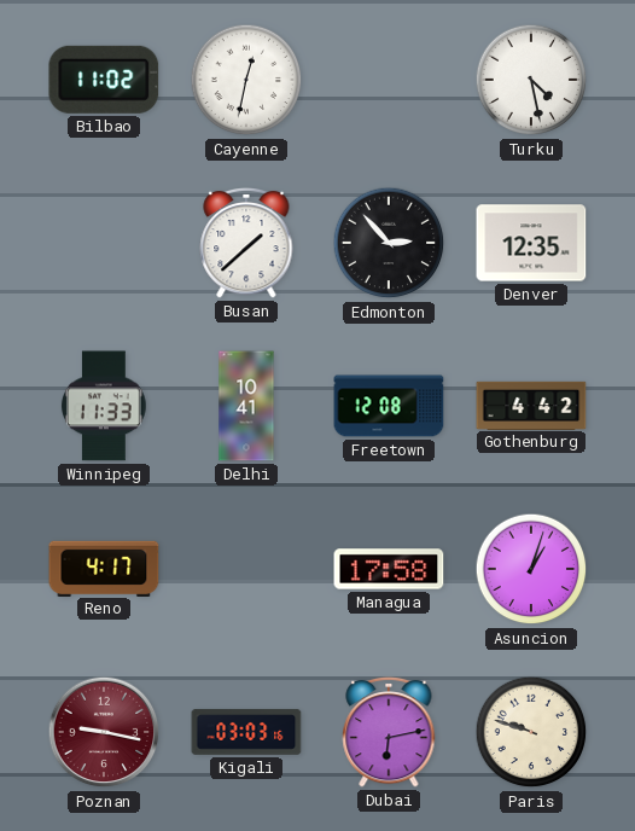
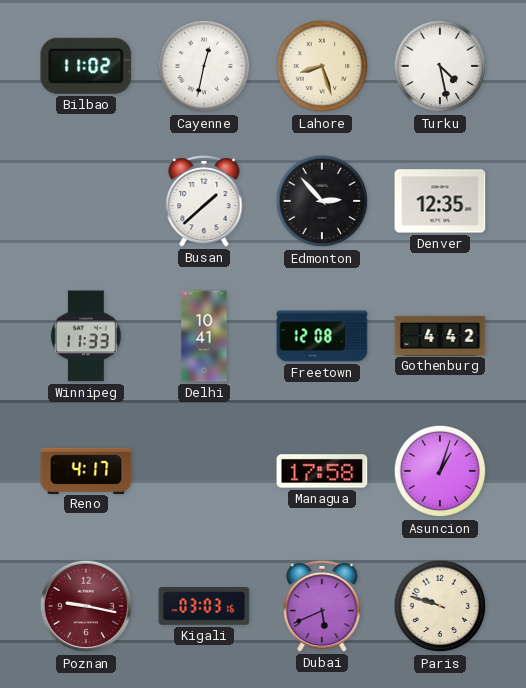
Lahore: none -> 8:27
Dubai: 6:13 -> 5:41
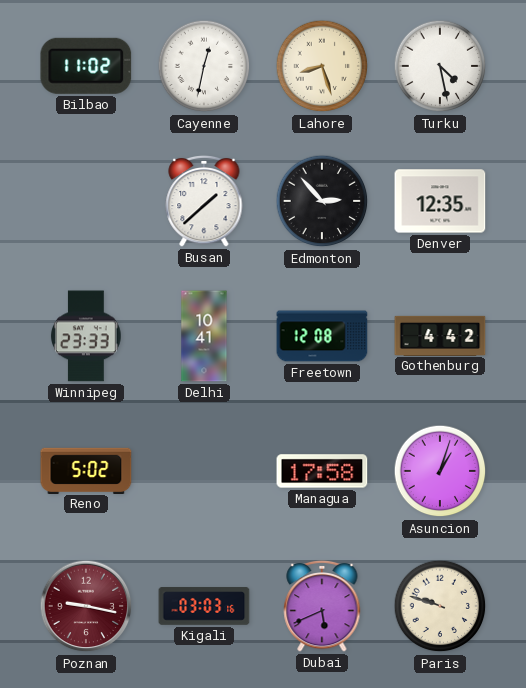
Winnipeg: 11:33 -> 23:33
Reno: 4:17 -> 5:02
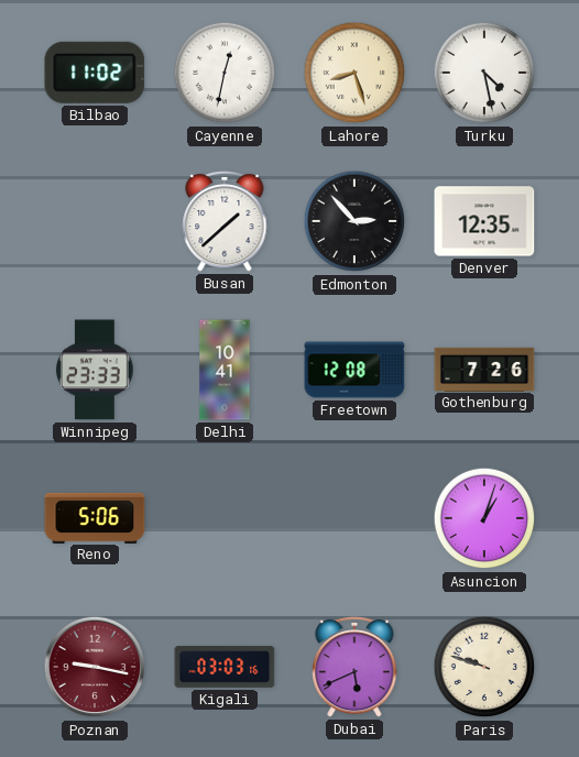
Gothenburg: 4:42 -> 7:26
Reno: 5:02 -> 5:06
Managua: 17:58 -> none
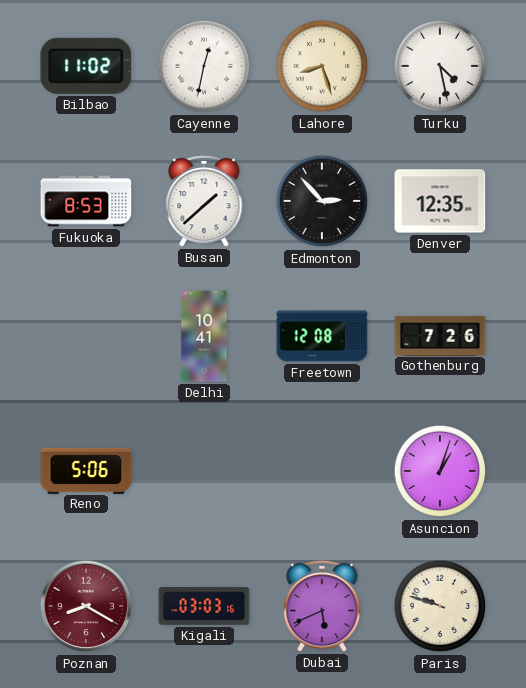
Fukuoka: none -> 8:53
Winnipeg: 23:33 -> none
Poznan: 9:17 -> 8:20
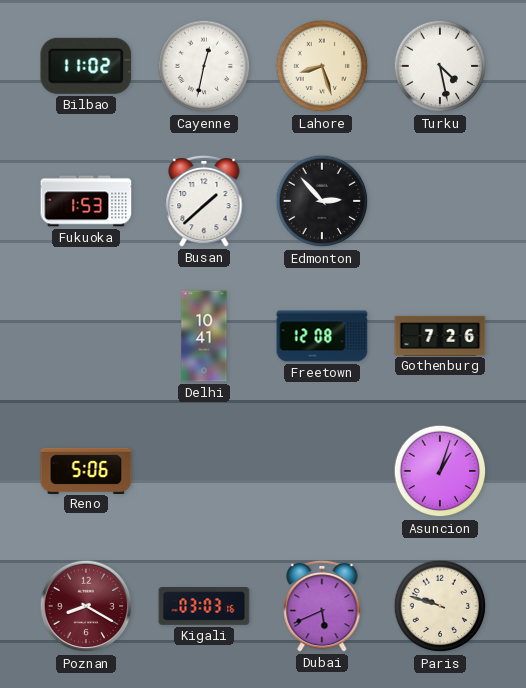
Fukuoka: 8:53 -> 1:53
Denver: 12:35 -> none
